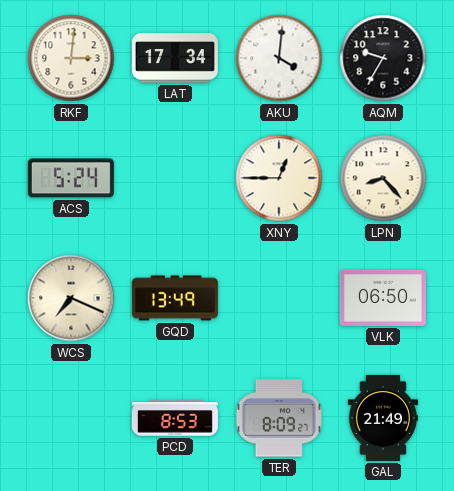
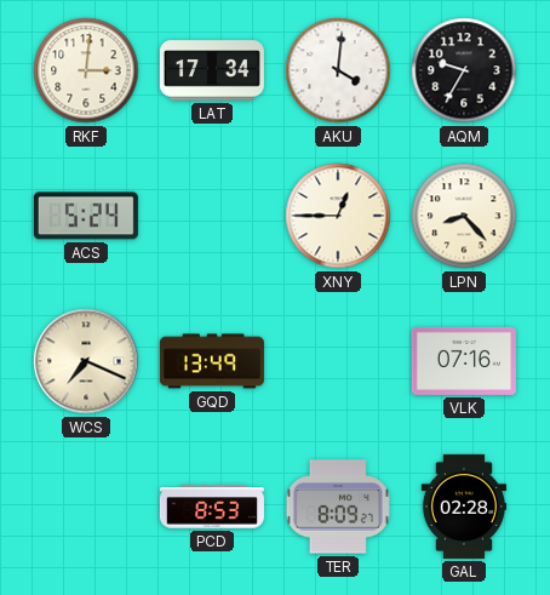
VLK: 06:50 -> 07:16
GAL: 21:49 -> 02:28
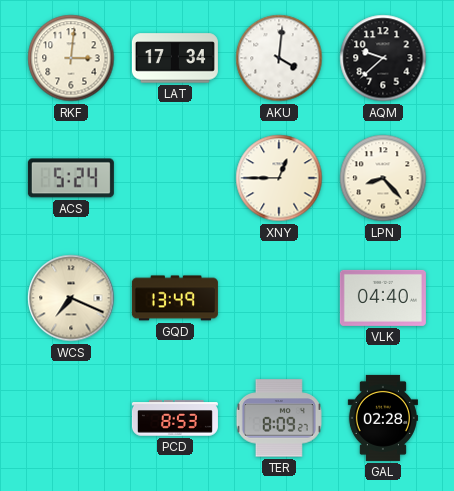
AQM: 9:35 -> 9:38
VLK: 07:16 -> 04:40
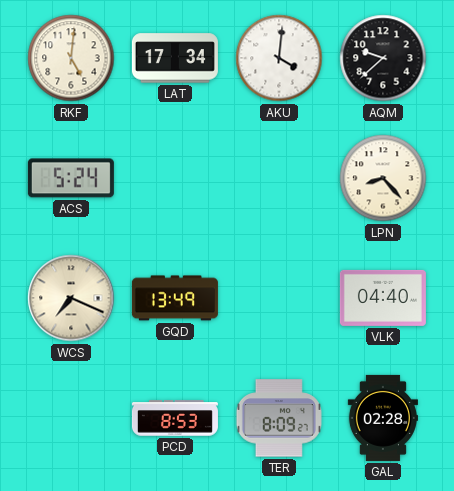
RKF: 3:01 -> 5:01
XNY: 12:45 -> none
